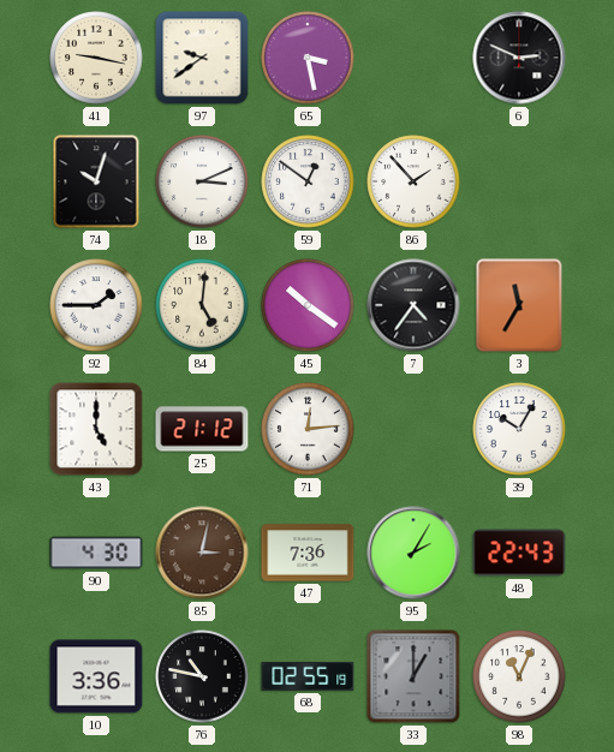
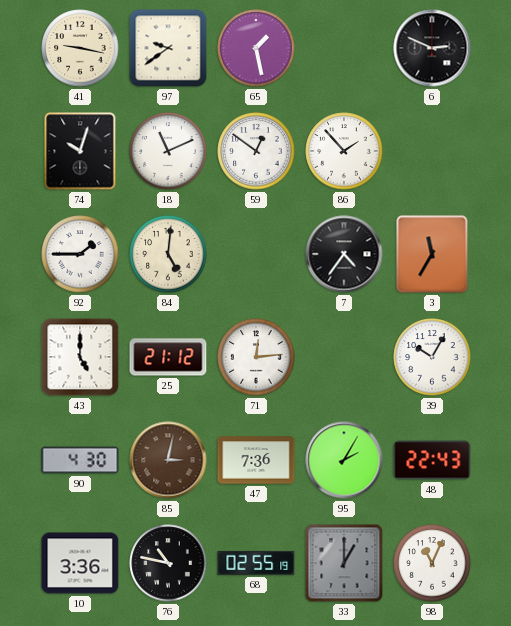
65: 3:28 -> 1:28
18: 3:11 -> 11:11
45: 10:21 -> none
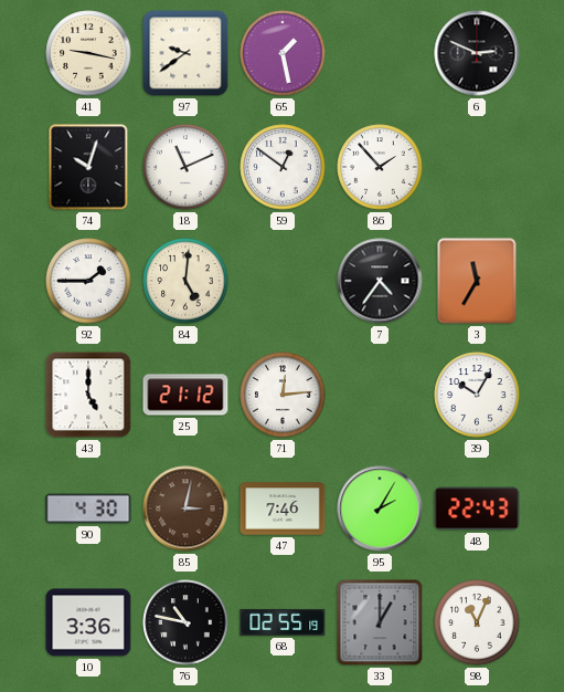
47: 7:36 -> 7:46
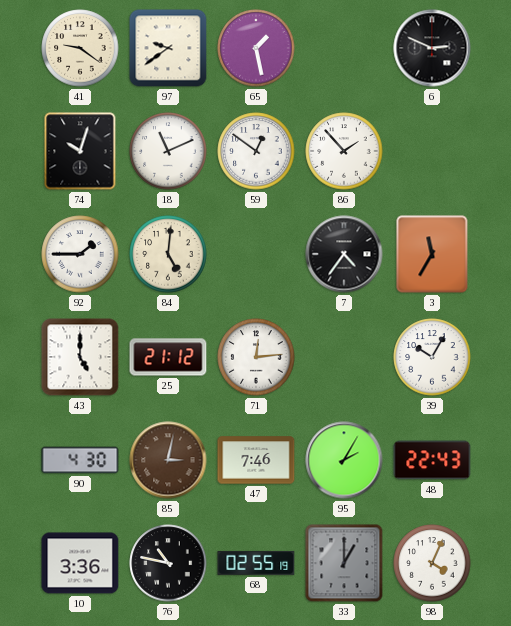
41: 9:17 -> 9:21
98: 11:04 -> 4:04
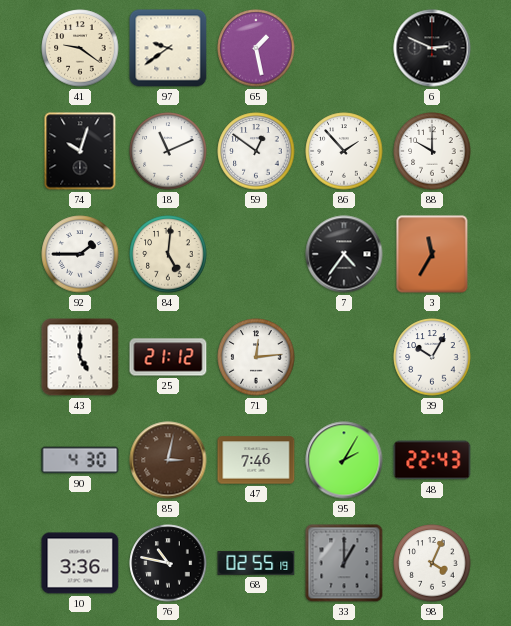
88: none -> 10:00
